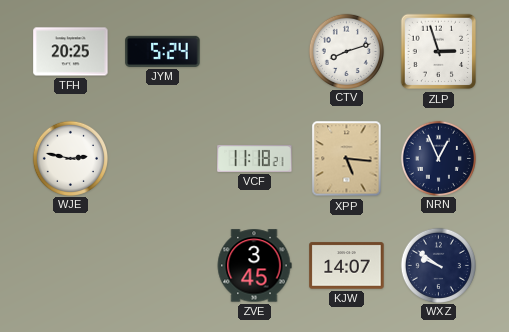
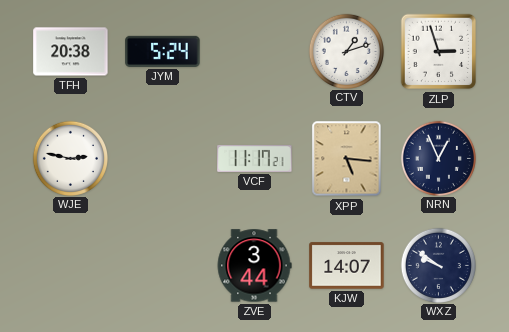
TFH: 20:25 -> 20:38
CTV: 8:12 -> 1:12
VCF: 11:18 -> 11:17
ZVE: 3:45 -> 3:44
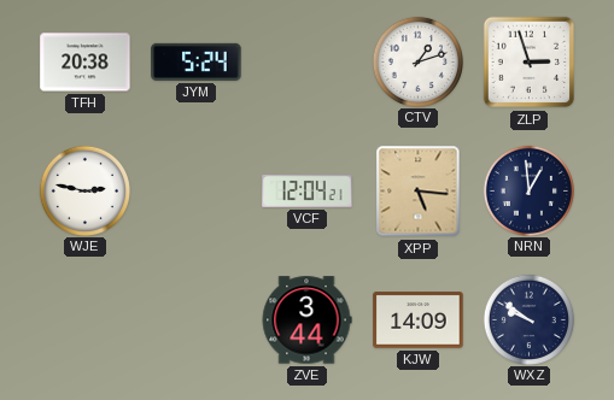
VCF: 11:17 -> 12:04
NRN: 12:56 -> 12:59
KJW: 14:07 -> 14:09
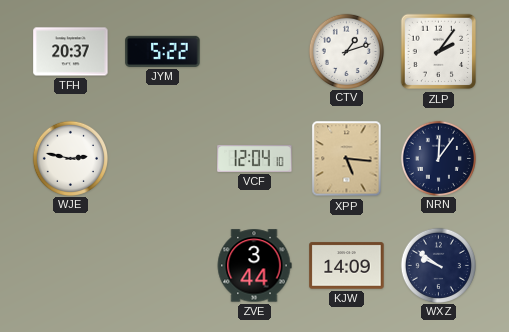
TFH: 20:38 -> 20:37
JYM: 5:24 -> 5:22
ZLP: 2:57 -> 2:06
VCF: 12:04:21 -> 12:04:10
NRN: 12:59 -> 12:06
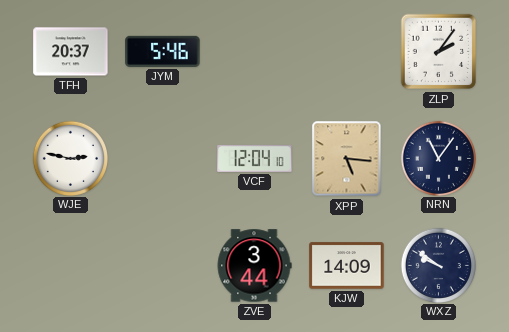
JYM: 5:22 -> 5:46
CTV: 1:12 -> none
NRN: 12:06 -> 11:06
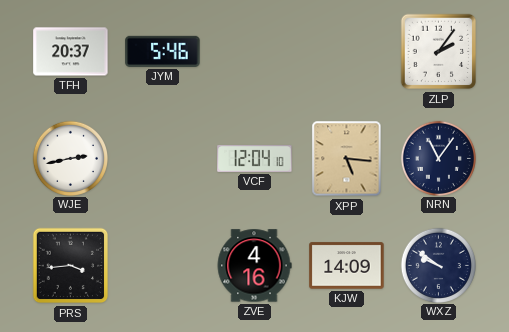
WJE: 2:47 -> 2:43
PRS: none -> 3:44
ZVE: 3:44 -> 4:16
